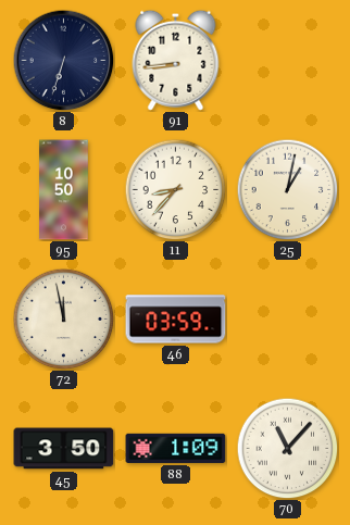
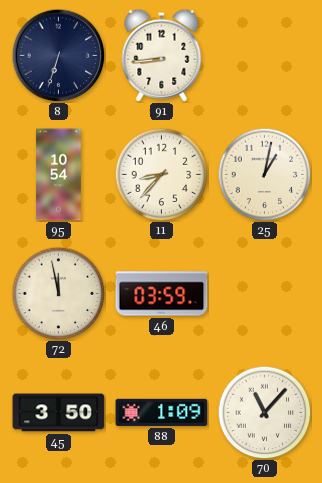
95: 10:50 -> 10:54
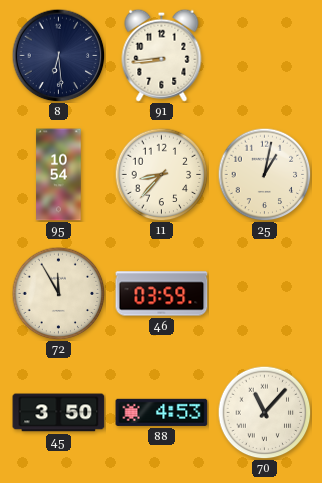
8: 6:33 -> 6:29
72: 11:58 -> 11:55
88: 1:09 -> 4:53
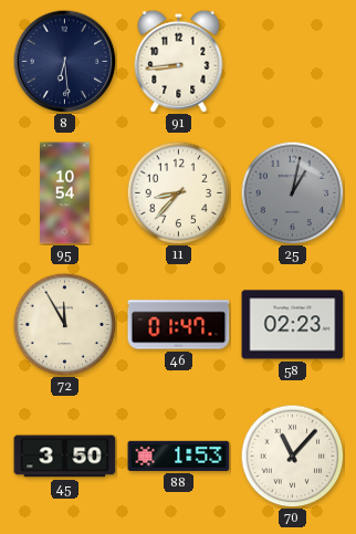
25 dial: cream -> grey
46: 03:59 -> 01:47
58: none -> 02:23
88: 4:53 -> 1:53
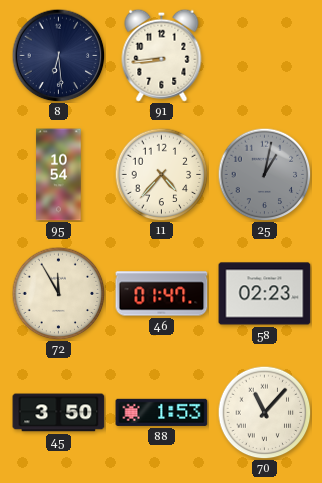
11: 8:37 -> 4:37
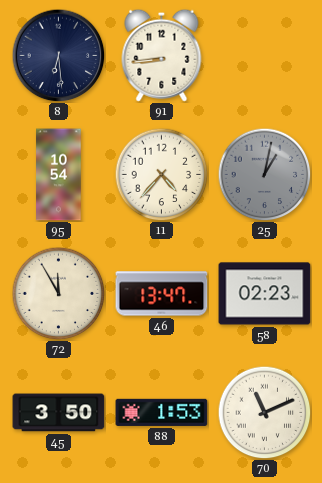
46: 01:47 -> 13:47
70: 11:07 -> 11:11
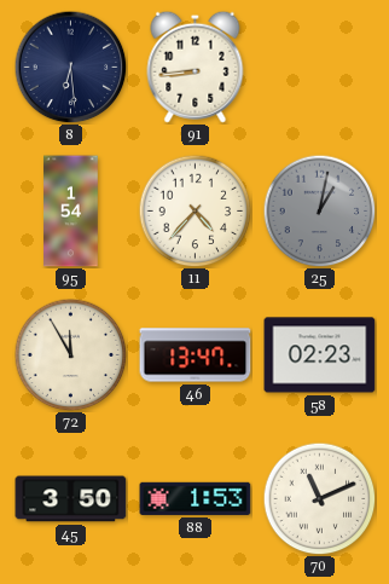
95: 10:54 -> 1:54
